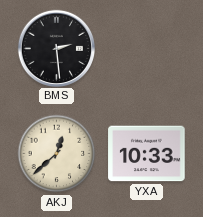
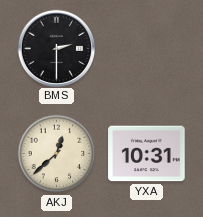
BMS: 2:29 -> 2:30
YXA: 10:33 -> 10:31
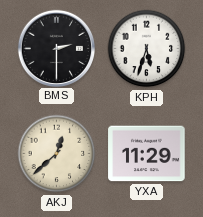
KPH: none -> 5:33
YXA: 10:31 -> 11:29
